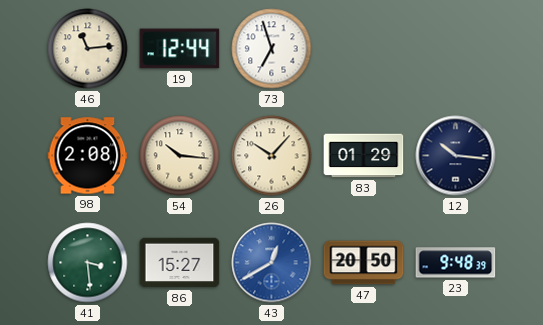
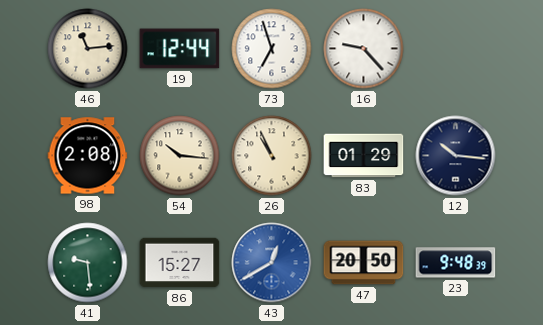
16: none -> 9:23
26: 10:07 -> 10:56
41: 3:29 -> 9:29
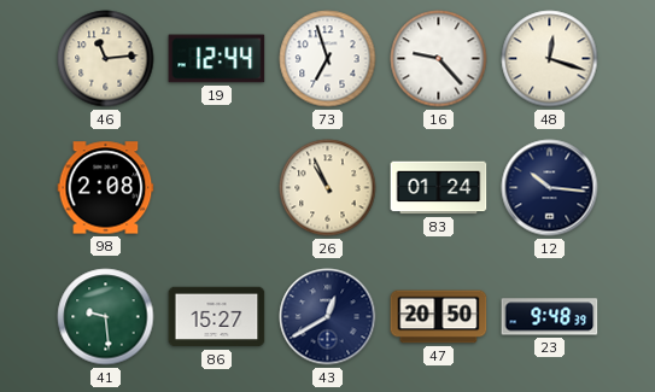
48: none -> 12:18
54: 10:16 -> none
83: 01:29 -> 01:24
43 dial: blue -> navy
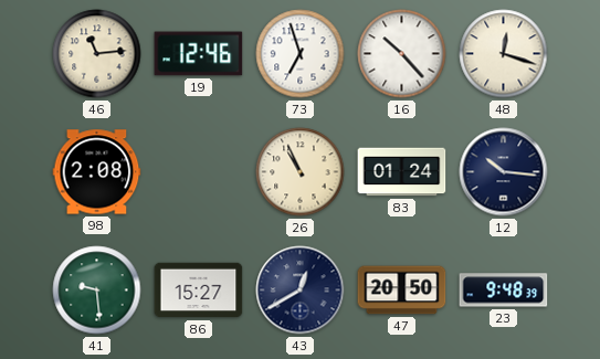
19: 12:44 -> 12:46
16: 9:23 -> 10:23
